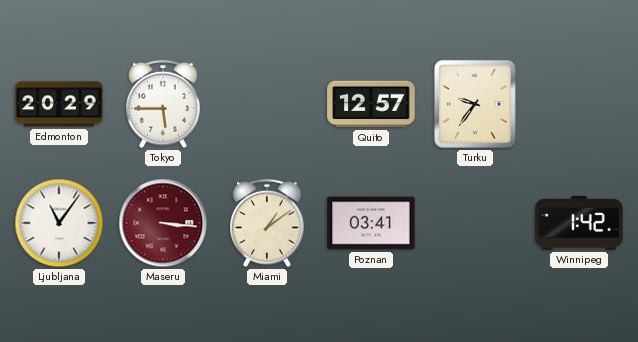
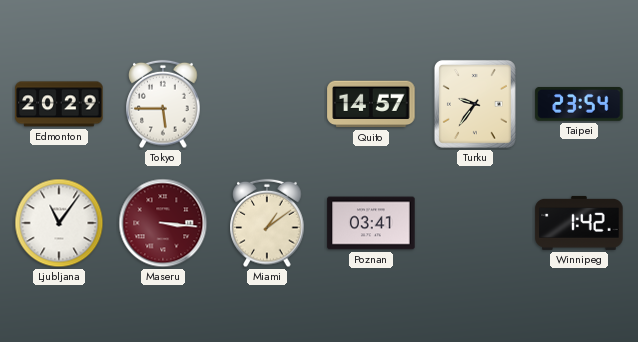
Quito: 12:57 -> 14:57
Taipei: none -> 23:54
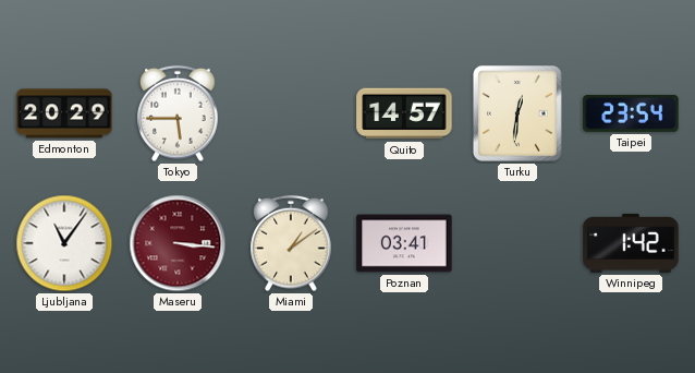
Turku: 9:36 -> 12:31
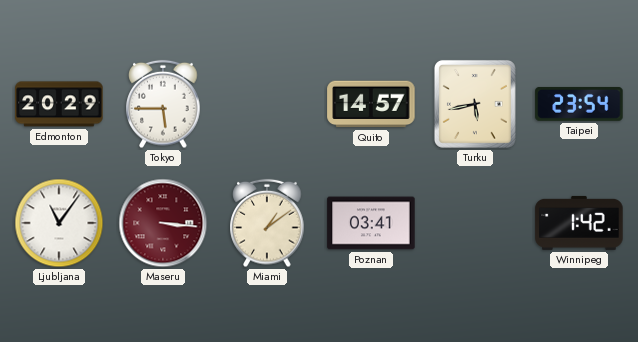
Turku: 12:31 -> 5:43
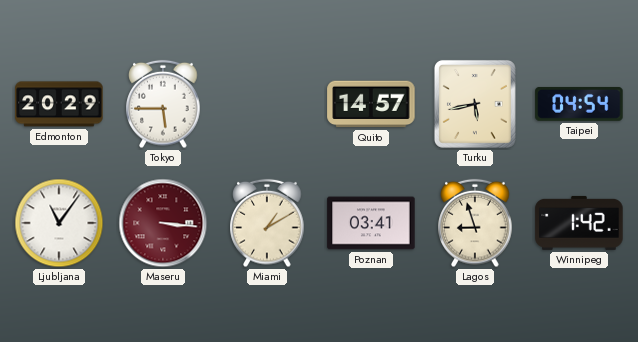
Taipei: 23:54 -> 04:54
Miami: 1:09 -> 1:10
Lagos: none -> 8:57
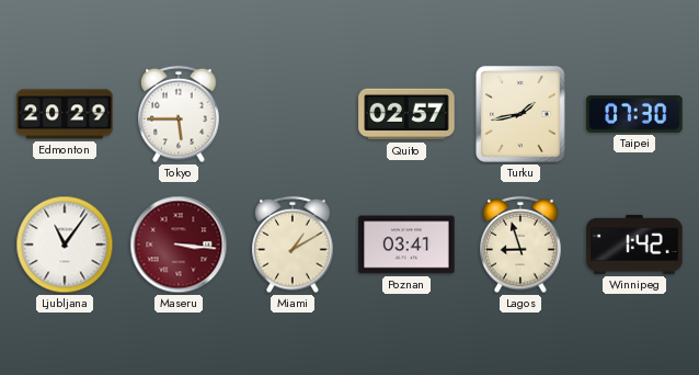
Quito: 14:57 -> 02:57
Turku: 5:43 -> 1:43
Taipei: 04:54 -> 07:30
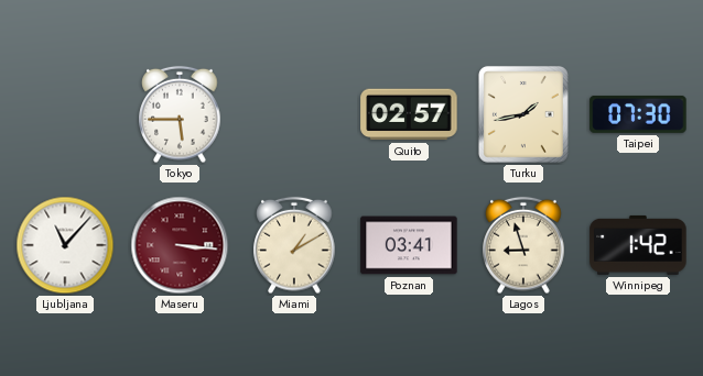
Edmonton: 20:29 -> none
Ljubljana: 11:06 -> 11:07
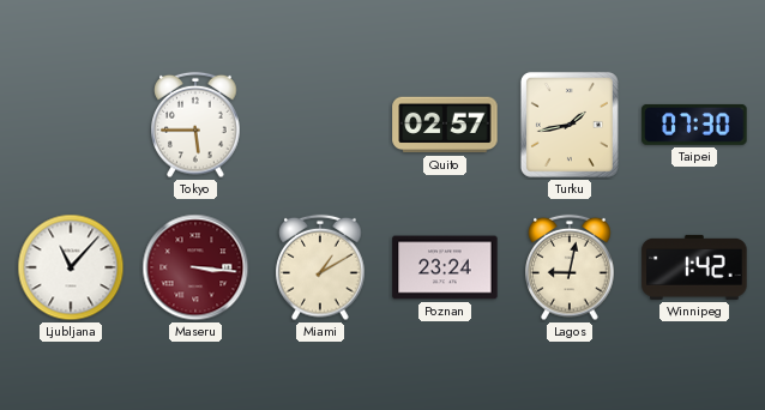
Poznan: 03:41 -> 23:24
Lagos: 8:57 -> 9:02
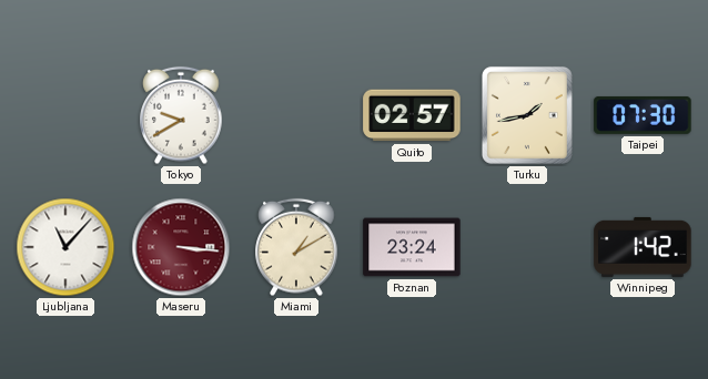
Tokyo: 5:45 -> 9:40
Lagos: 9:02 -> none
